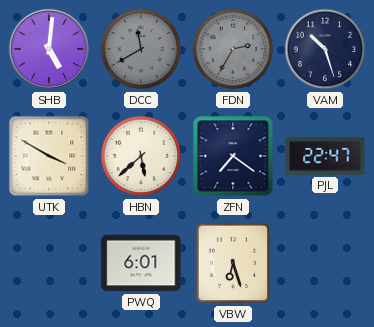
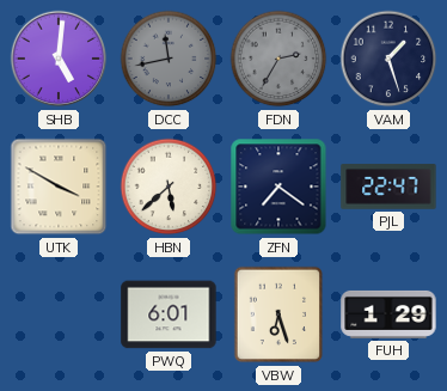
DCC: 11:40 -> 11:43
VAM: 10:27 -> 1:27
FUH: none -> 1:29
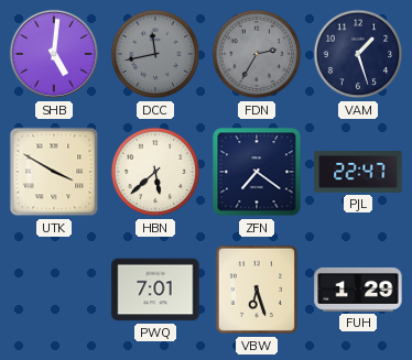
PWQ: 6:01 -> 7:01
